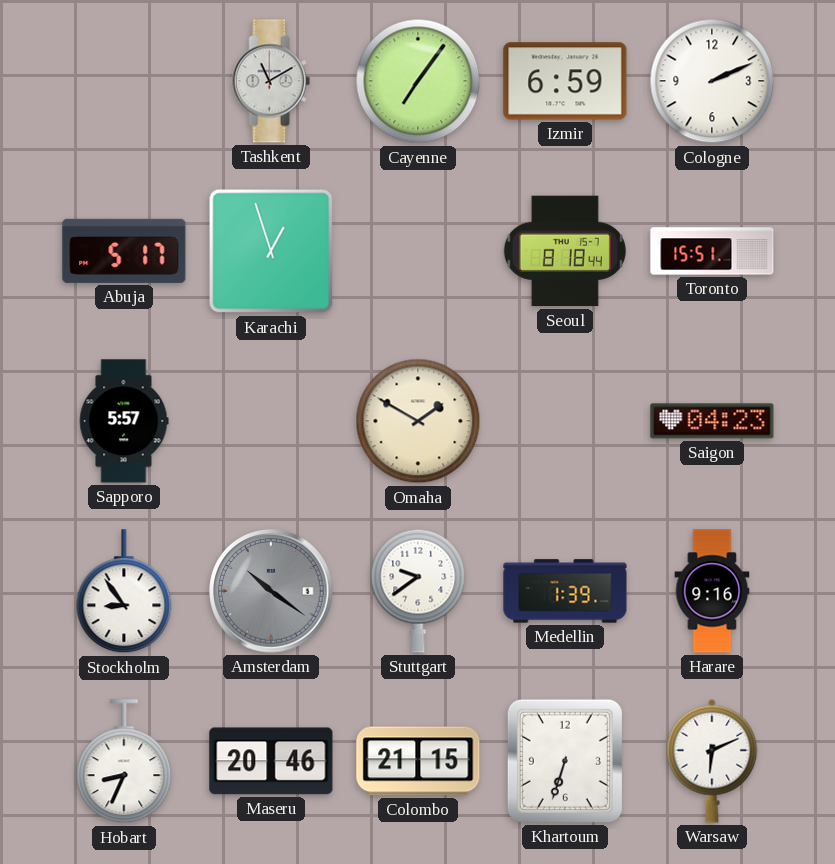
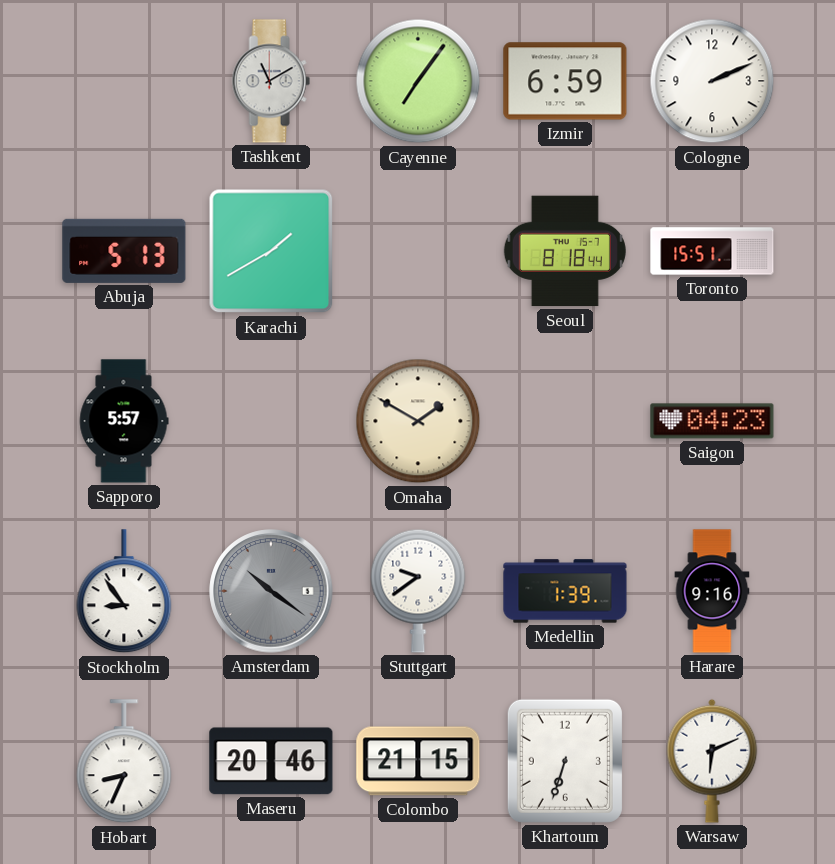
Abuja: 5:17 -> 5:13
Karachi: 12:57 -> 1:40
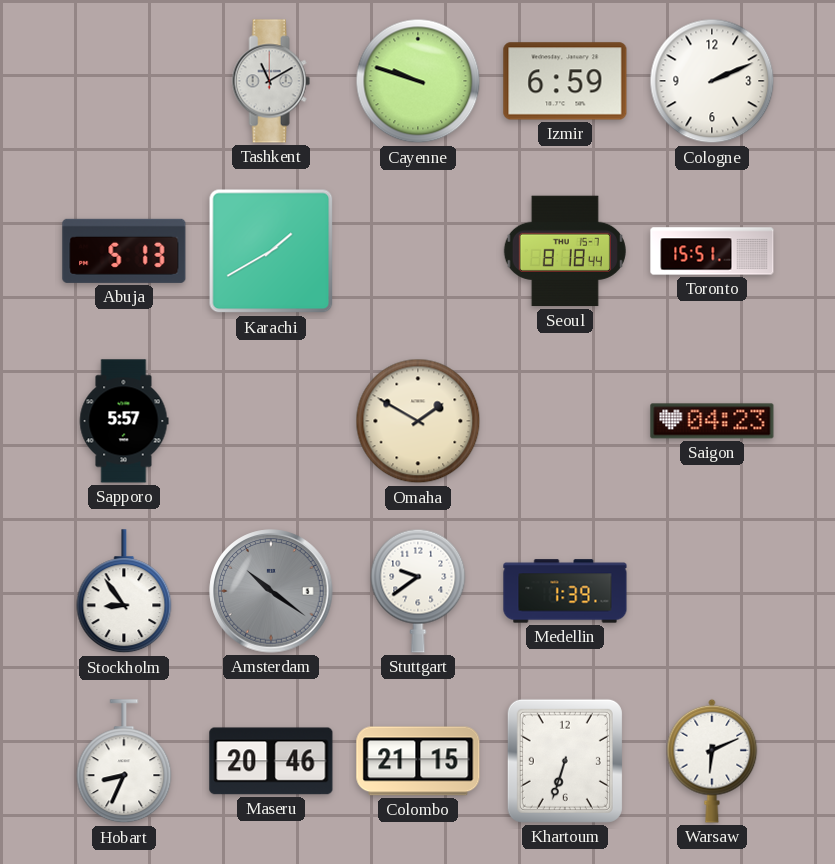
Cayenne: 7:06 -> 9:48
Harare: 9:16 -> none
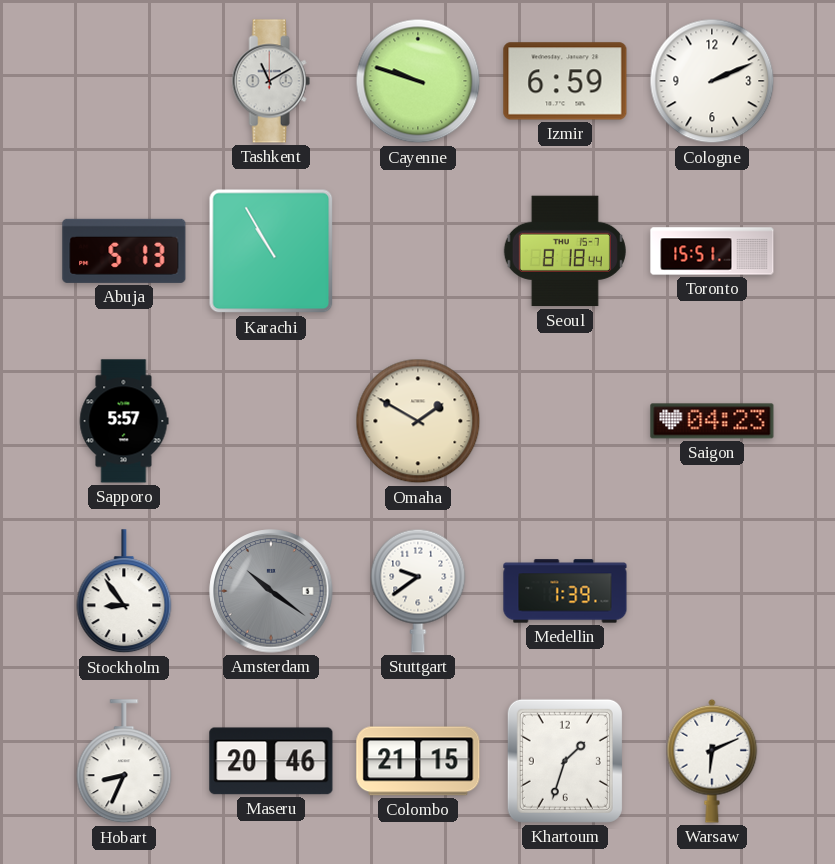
Karachi: 1:40 -> 10:55
Khartoum: 6:33 -> 1:33
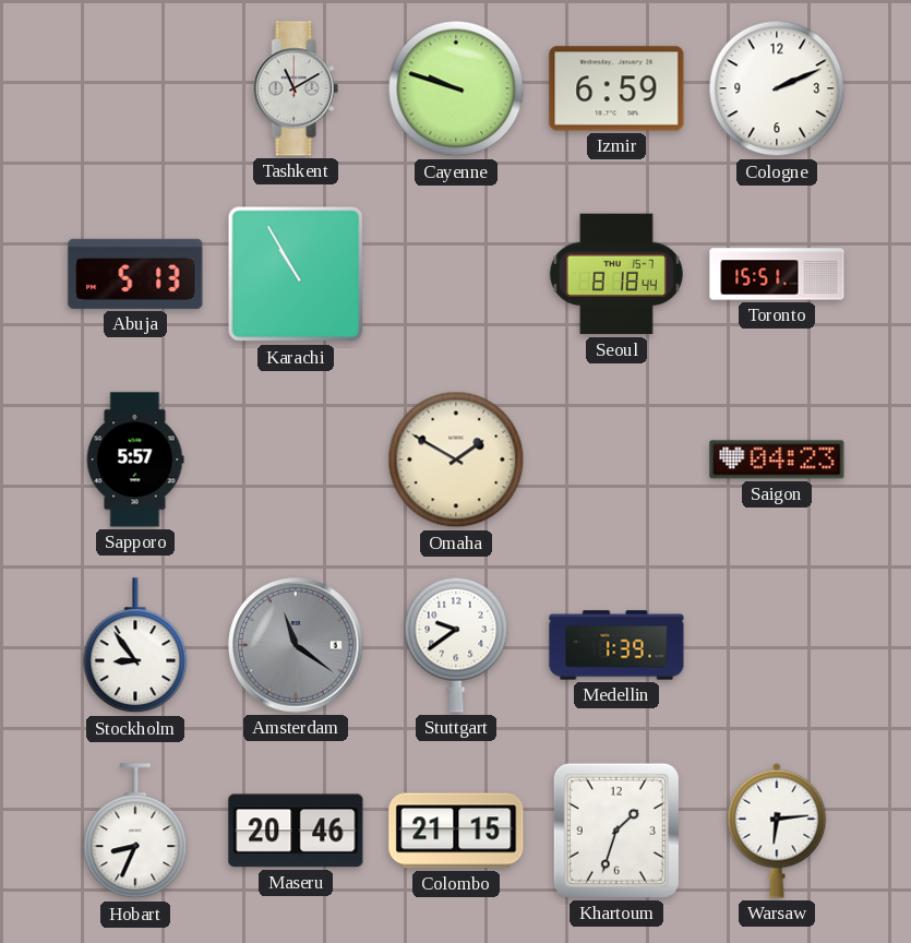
Amsterdam: 10:21 -> 11:21
Warsaw: 6:11 -> 6:14
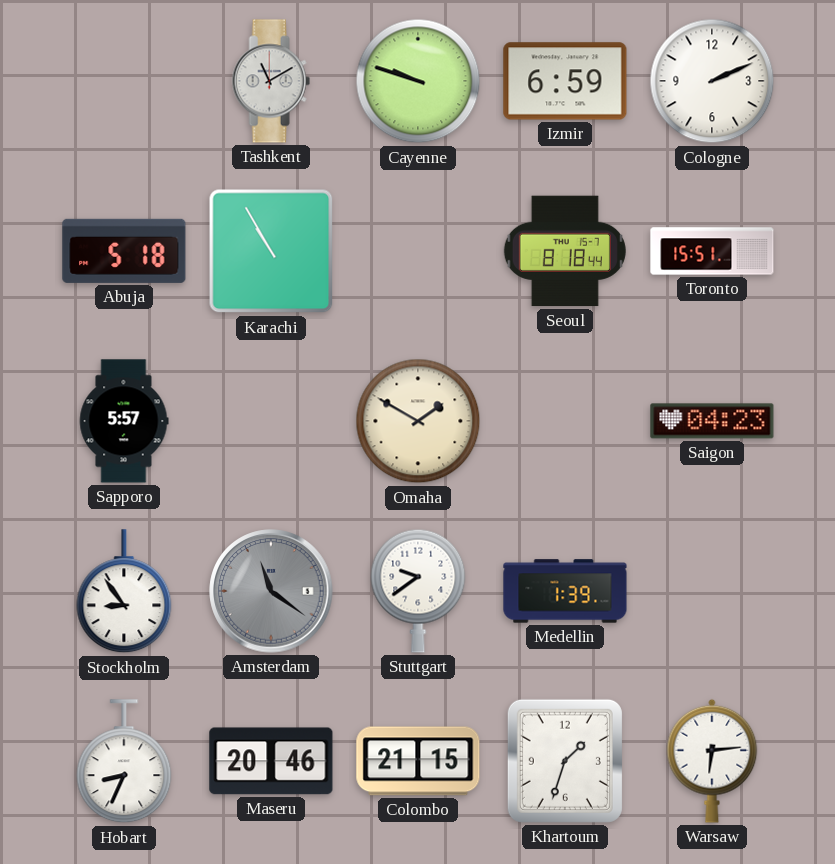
Abuja: 5:13 -> 5:18
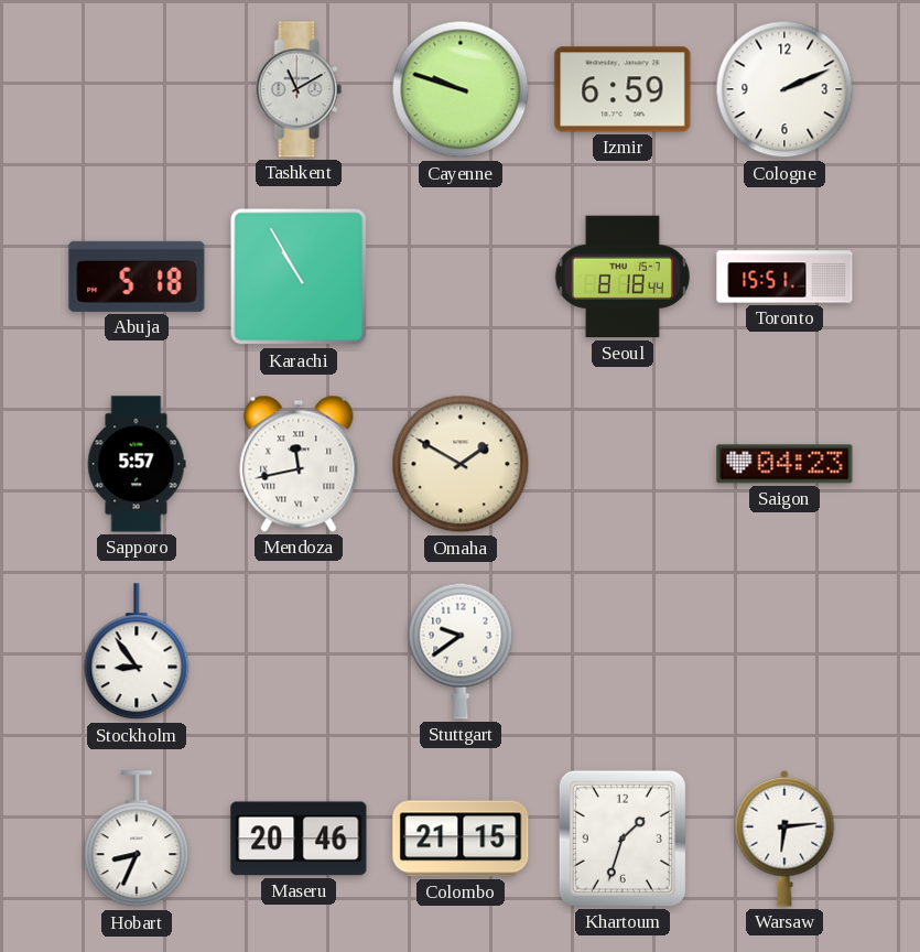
Mendoza: none -> 11:43
Amsterdam: 11:21 -> none
Medellin: 1:39 -> none
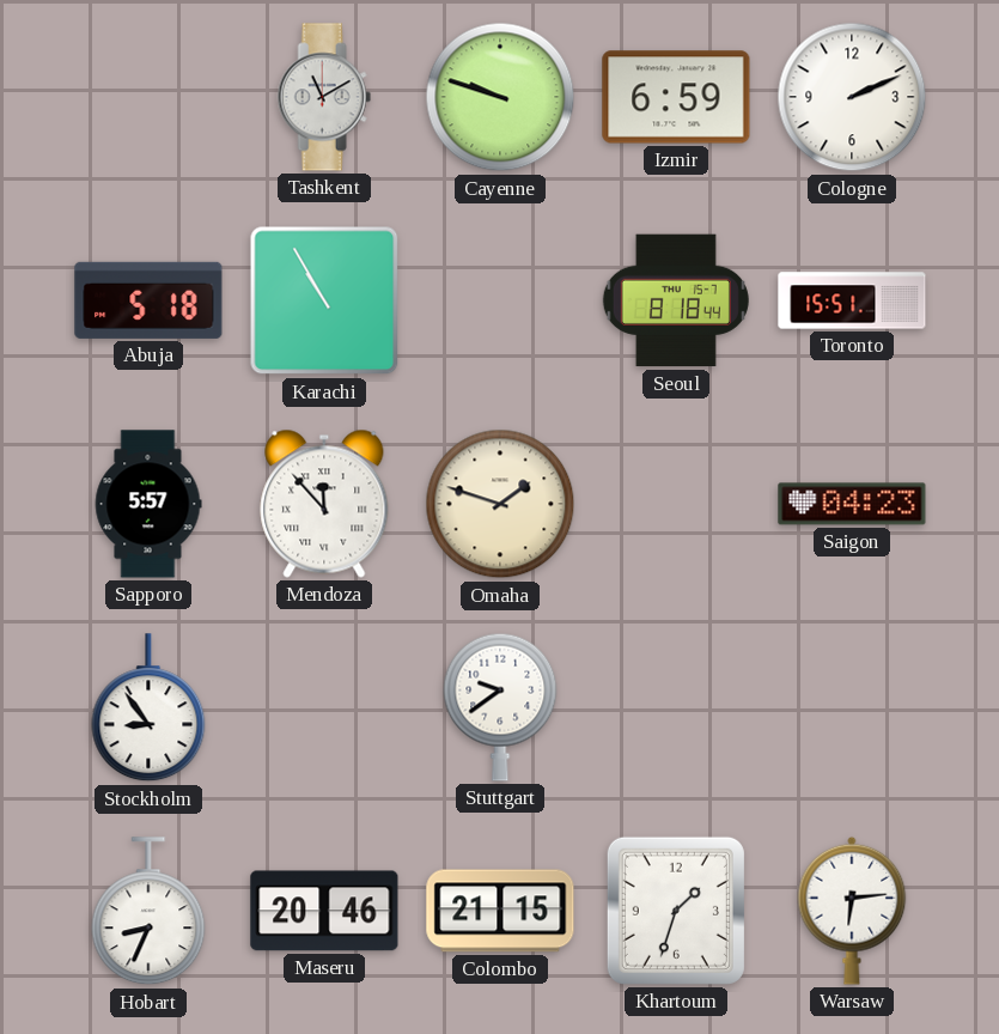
Mendoza: 11:43 -> 11:53
Omaha: 1:50 -> 1:48
